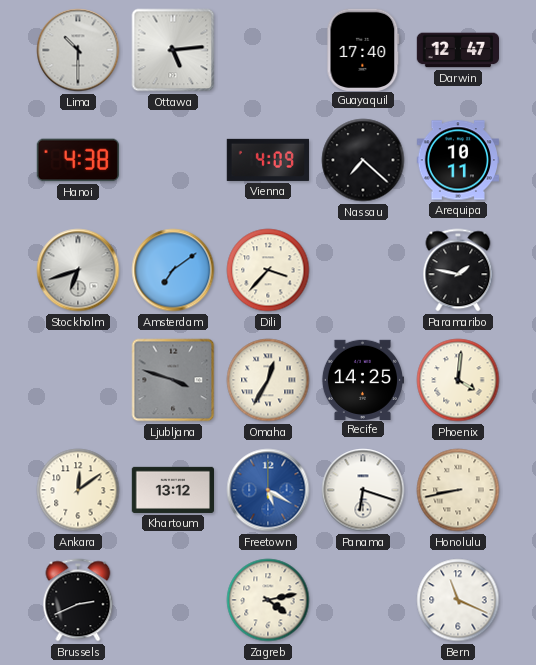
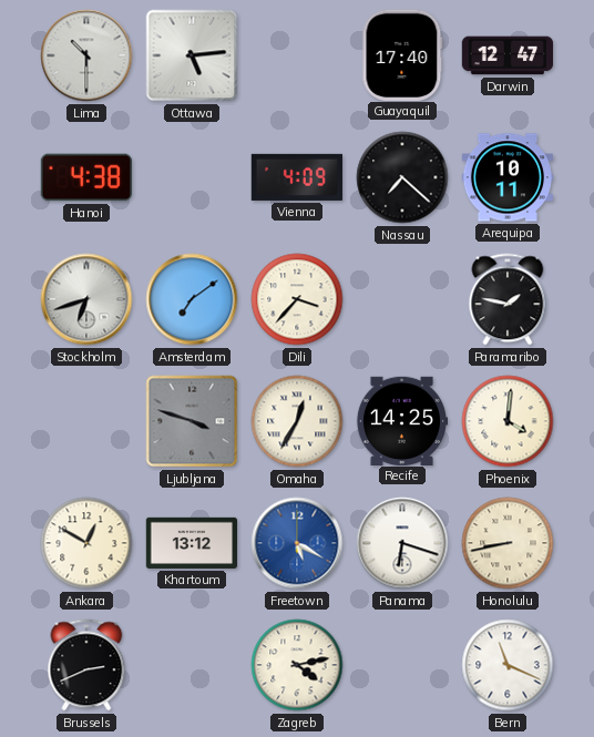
Ankara: 12:09 -> 12:50
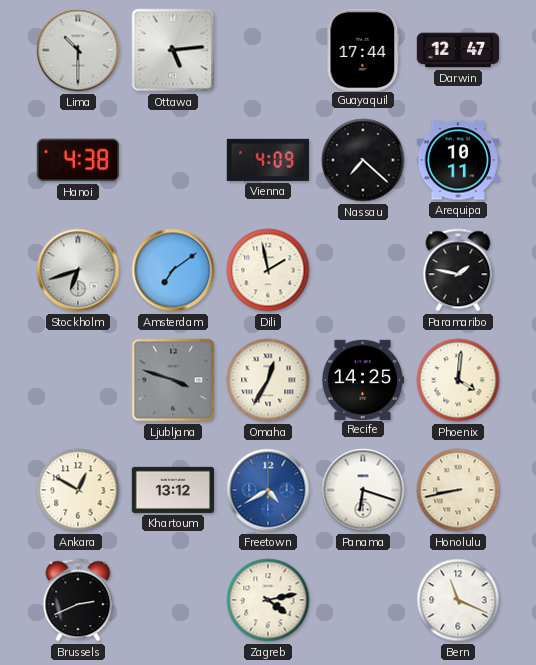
Guayaquil: 17:40 -> 17:44
Dili: 3:37 -> 1:58
Freetown: 5:20 -> 4:40
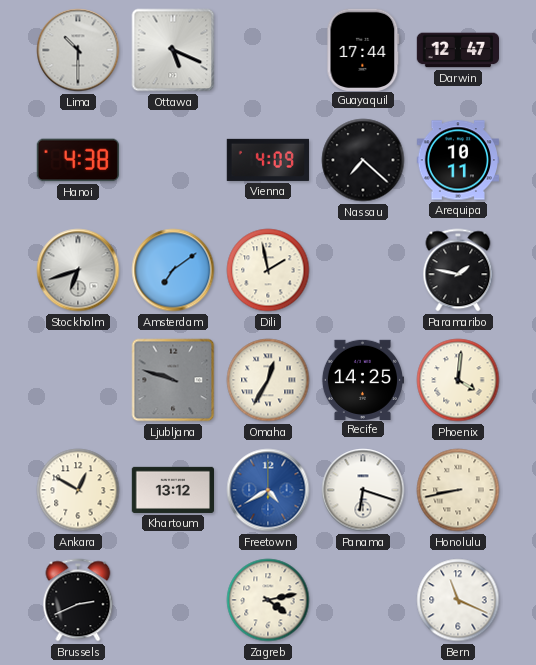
Ottawa: 5:14 -> 5:19
Ljubljana: 3:48 -> 9:48
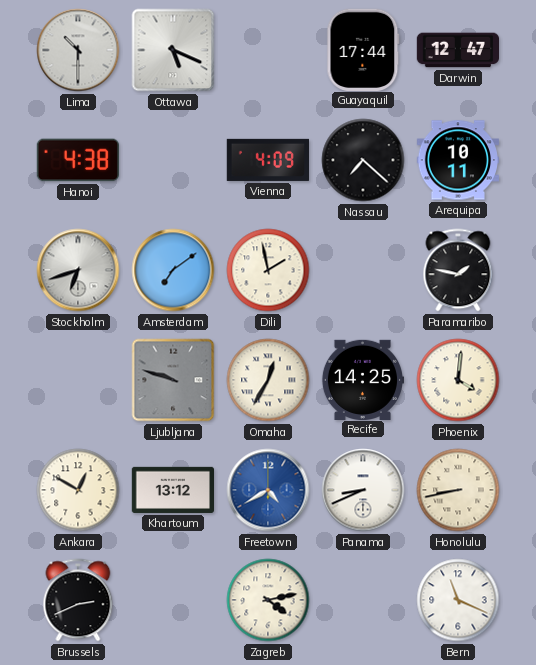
Panama: 6:18 -> 8:41
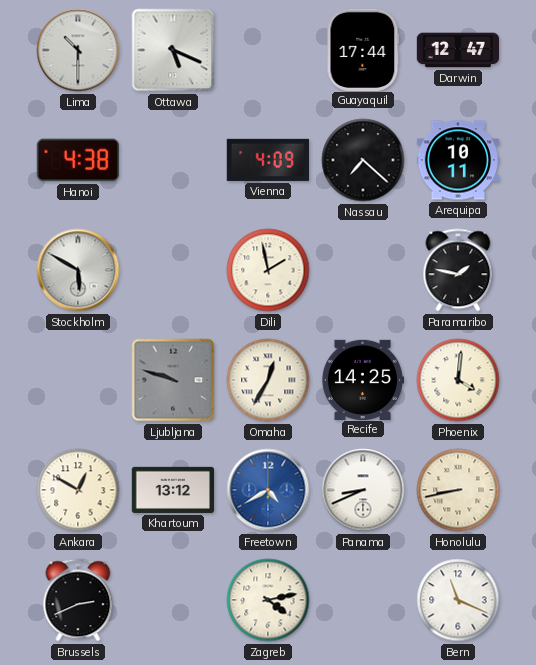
Stockholm: 6:42 -> 5:50
Amsterdam: 7:09 -> none
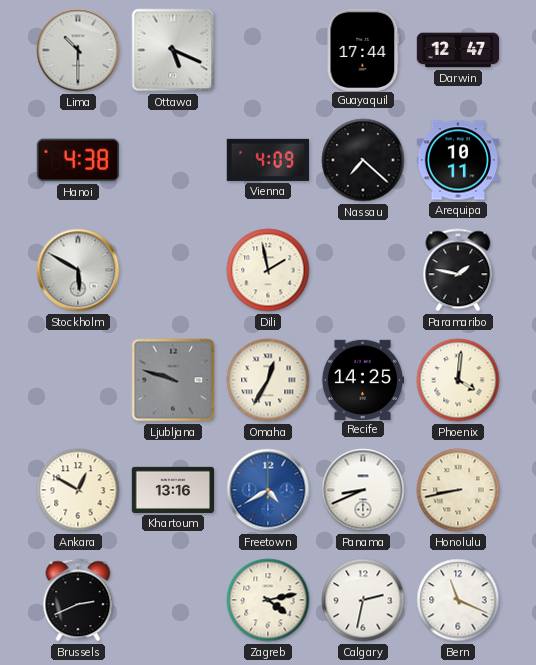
Khartoum: 13:12 -> 13:16
Calgary: none -> 2:32
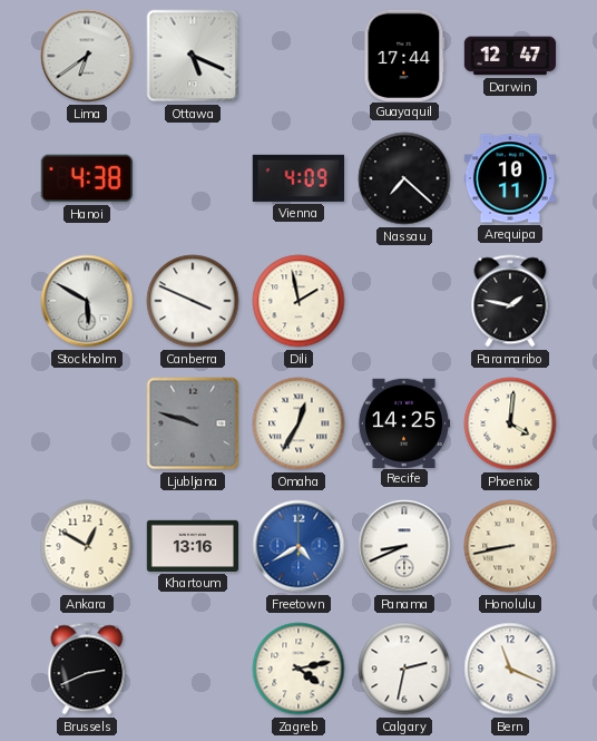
Lima: 10:30 -> 6:39
Canberra: none -> 3:49
